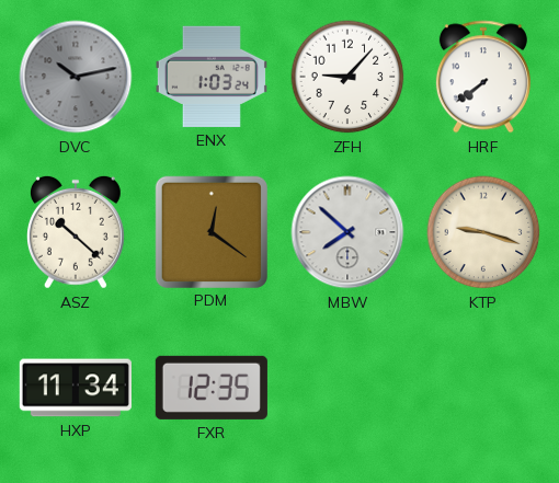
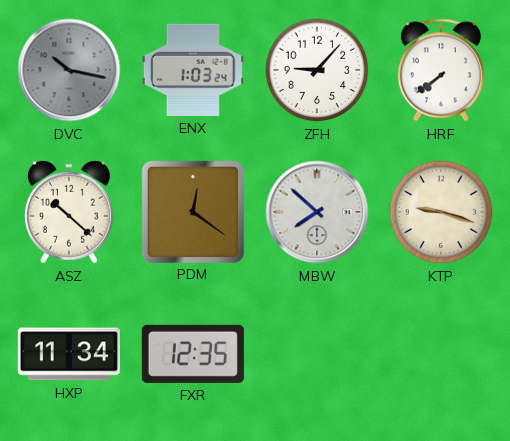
DVC: 10:13 -> 10:17
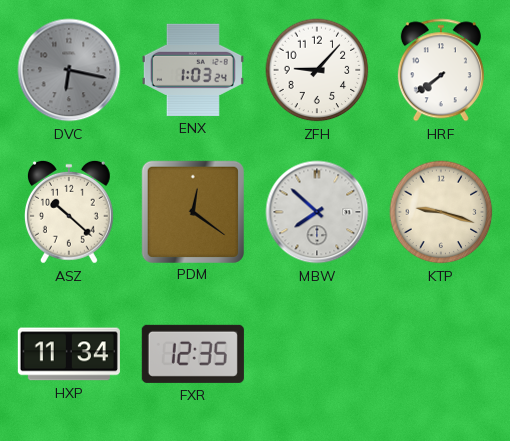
DVC: 10:17 -> 6:17
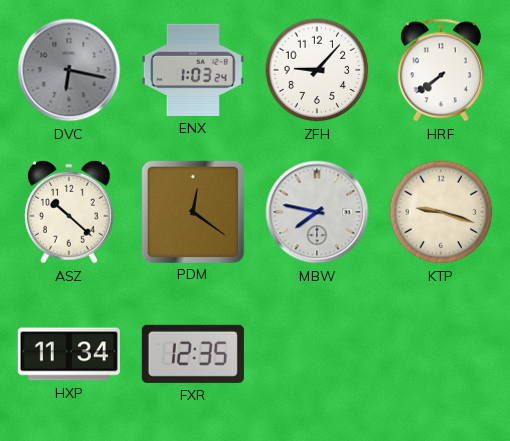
MBW: 7:52 -> 7:47
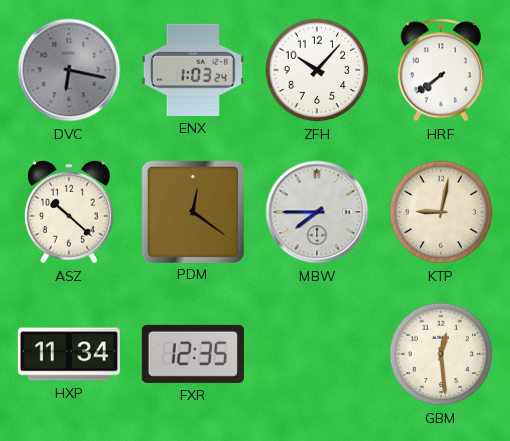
ZFH: 9:07 -> 10:07
MBW: 7:47 -> 7:45
KTP: 9:18 -> 9:02
GBM: none -> 12:29
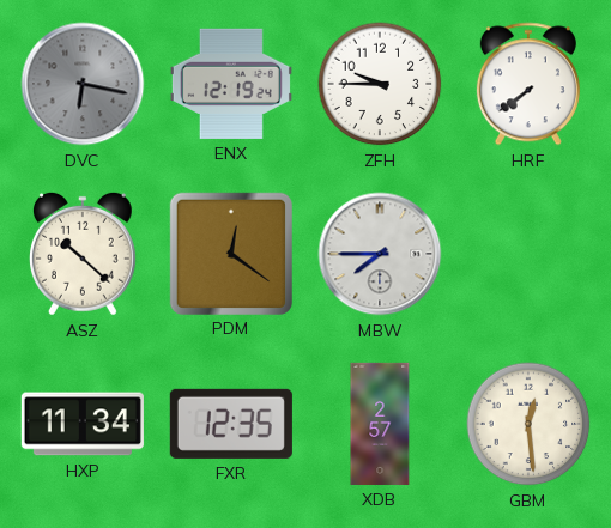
ENX: 1:03 -> 12:19
ZFH: 10:07 -> 9:45
KTP: 9:02 -> none
XDB: none -> 2:57
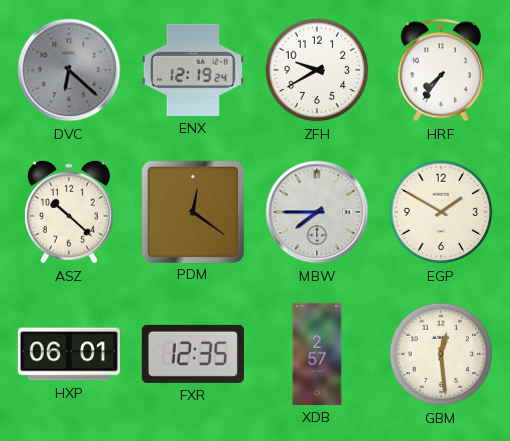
DVC: 6:17 -> 6:22
ZFH: 9:45 -> 9:40
HRF: 7:39 -> 7:36
EGP: none -> 1:50
HXP: 11:34 -> 06:01
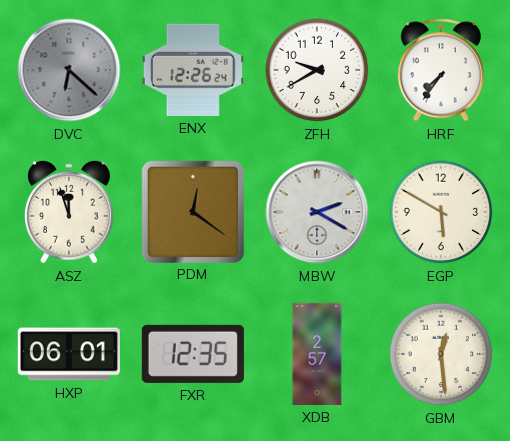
ENX: 12:19 -> 12:26
ASZ: 10:22 -> 11:57
MBW: 7:45 -> 2:20
EGP: 1:50 -> 5:50
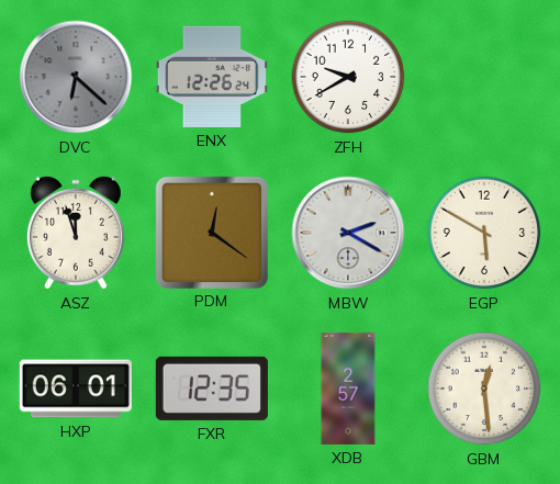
HRF: 7:36 -> none
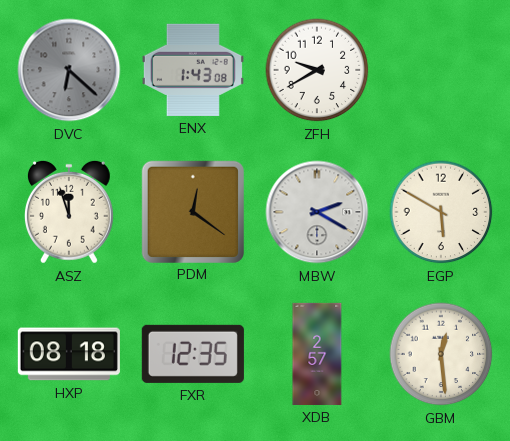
ENX: 12:26 -> 1:43
HXP: 06:01 -> 08:18
